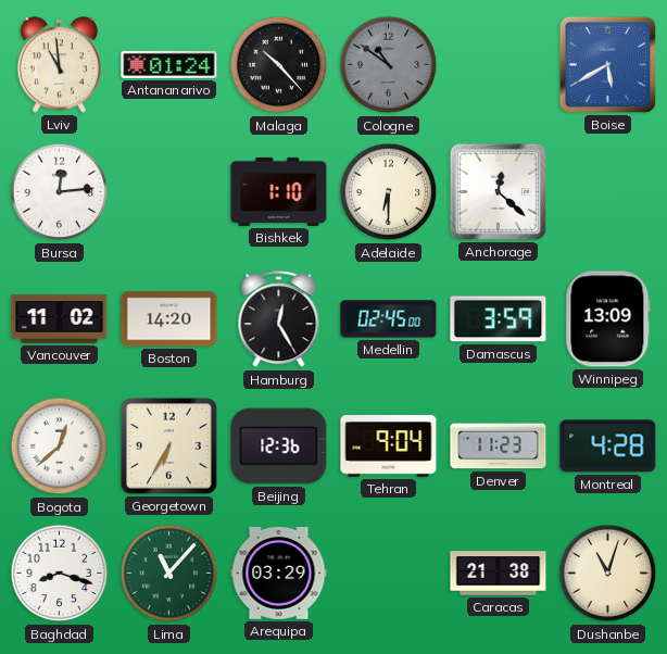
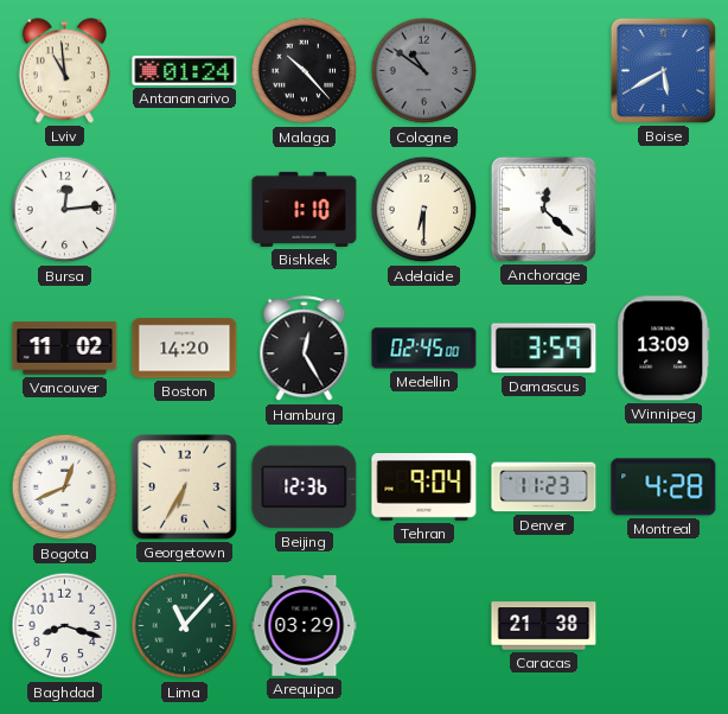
Bogota: 12:38 -> 12:41
Dushanbe: 11:03 -> none
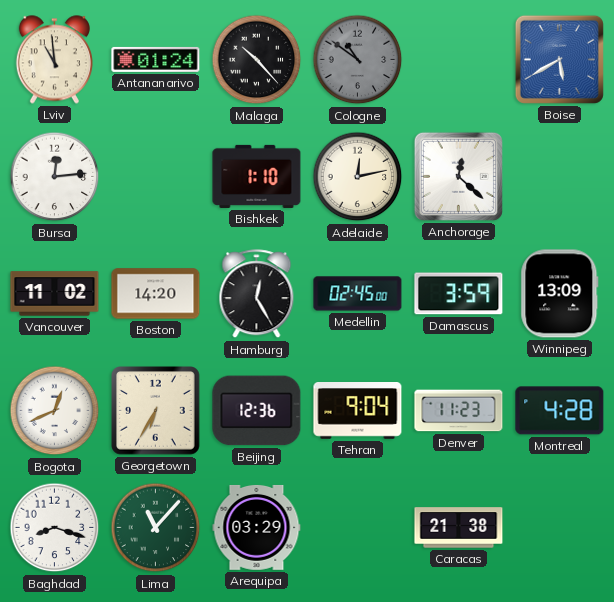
Adelaide: 6:30 -> 12:13
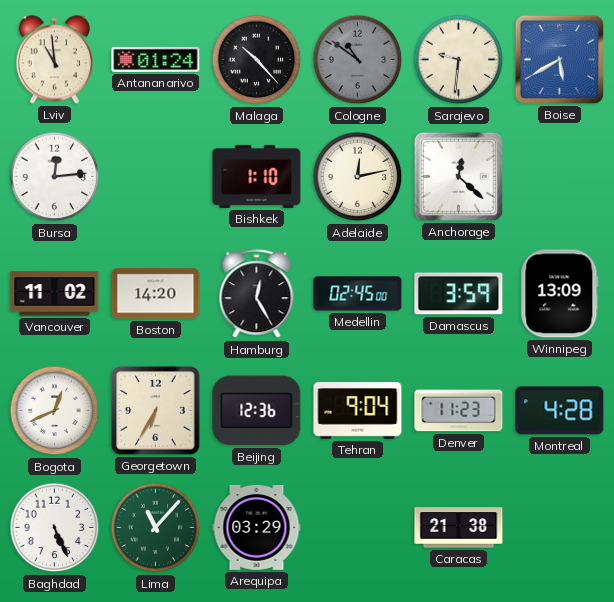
Sarajevo: none -> 9:31
Baghdad: 8:18 -> 5:26
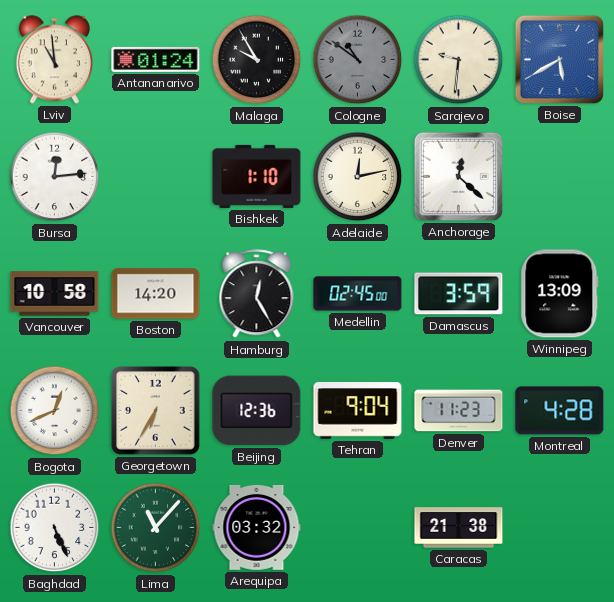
Malaga: 10:23 -> 9:55
Vancouver: 11:02 -> 10:58
Arequipa: 03:29 -> 03:32
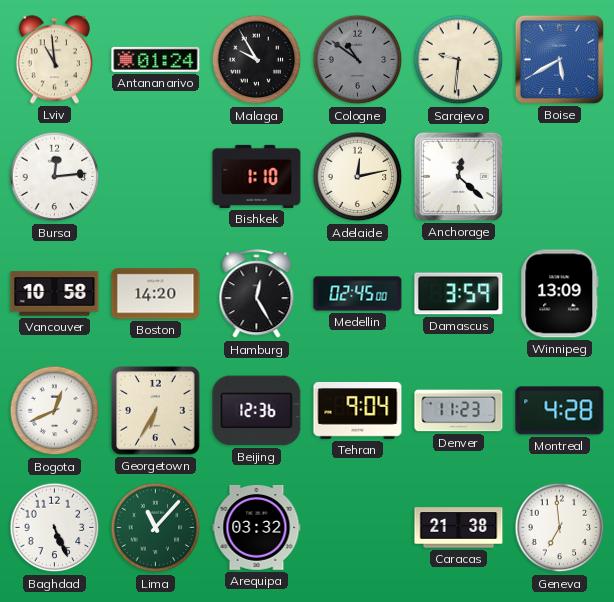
Geneva: none -> 6:59
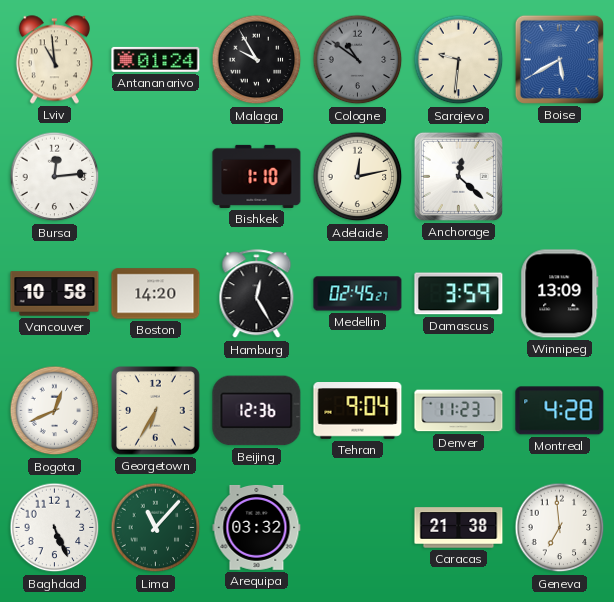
Medellin: 02:45:00 -> 02:45:27
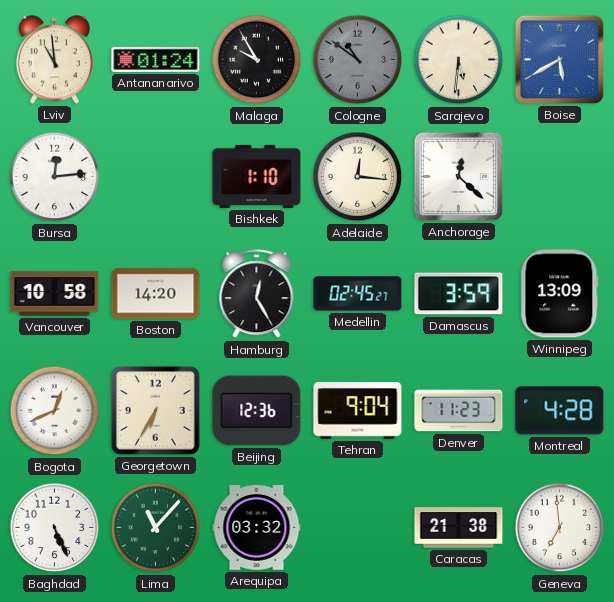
Sarajevo: 9:31 -> 5:31
Adelaide: 12:13 -> 12:16
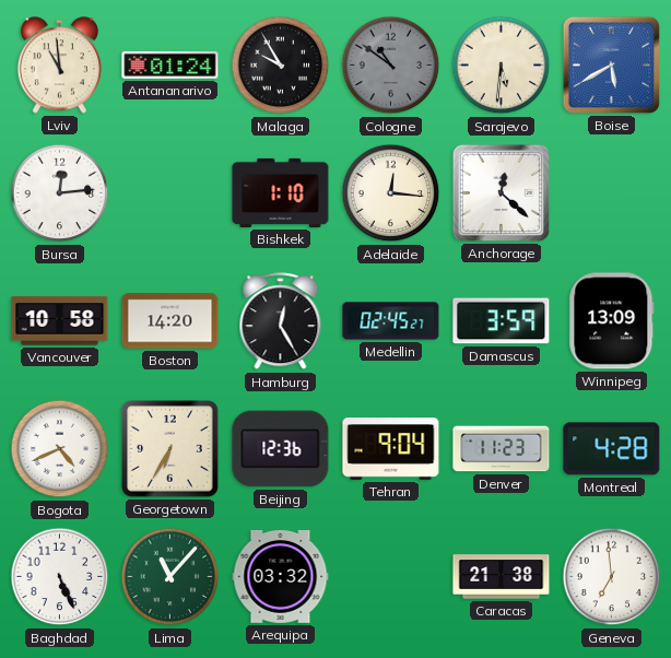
Bogota: 12:41 -> 4:41
